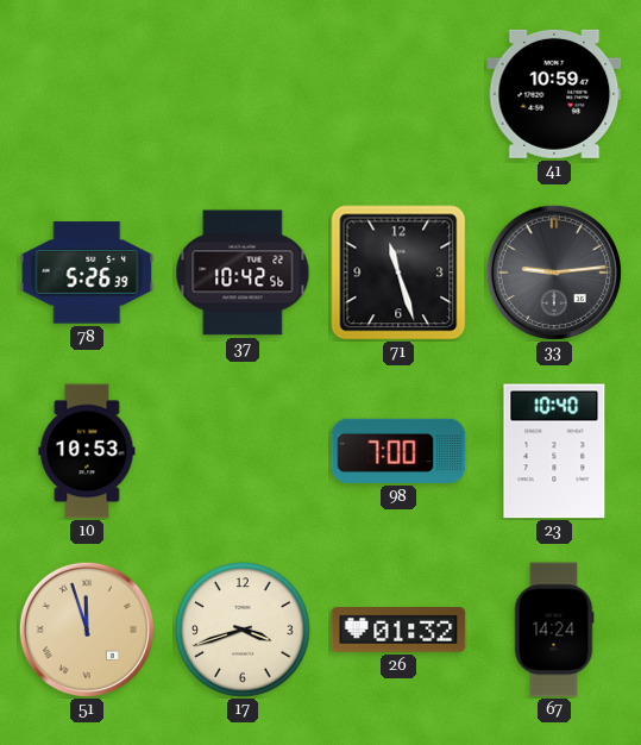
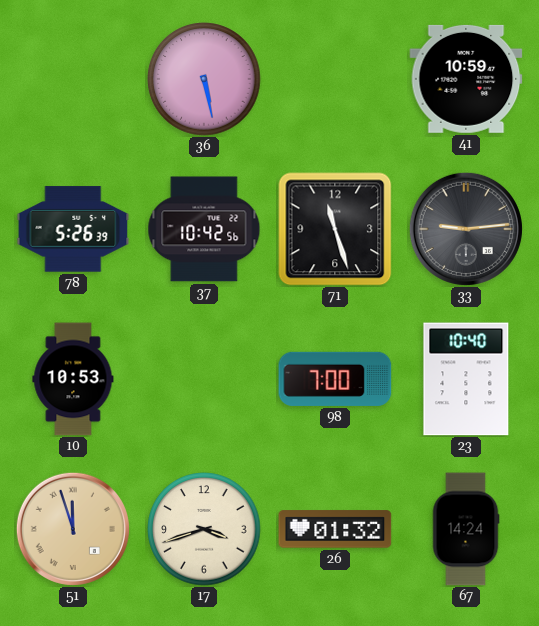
36: none -> 5:28
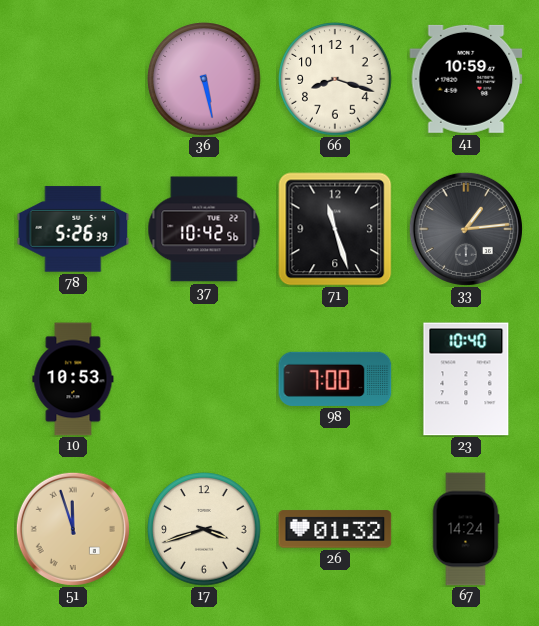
66: none -> 8:18
33: 9:14 -> 1:14
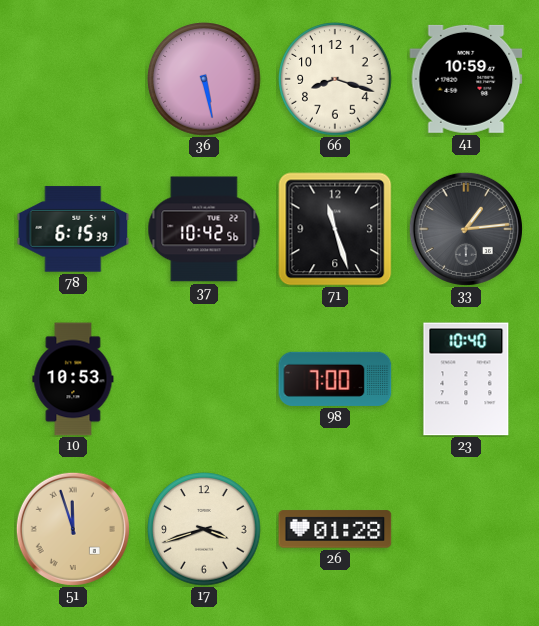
78: 5:26 -> 6:15
26: 01:32 -> 01:28
67: 14:24 -> none
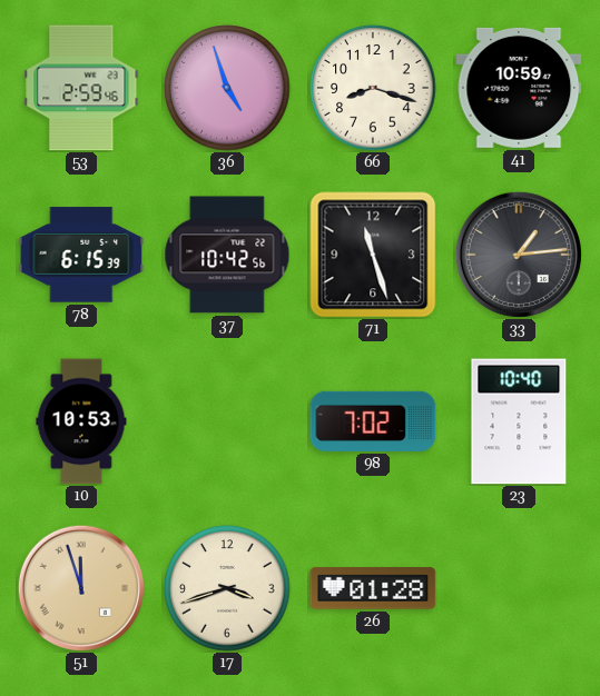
53: none -> 2:59
36: 5:28 -> 4:57
98: 7:00 -> 7:02
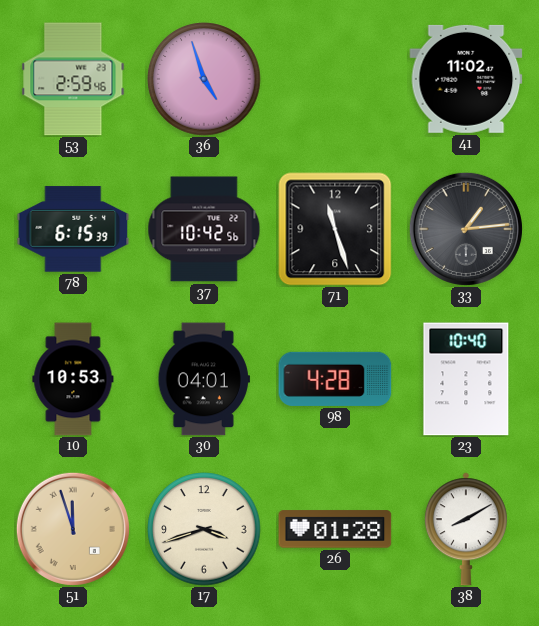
66: 8:18 -> none
41: 10:59 -> 11:02
30: none -> 04:01
98: 7:02 -> 4:28
38: none -> 8:10
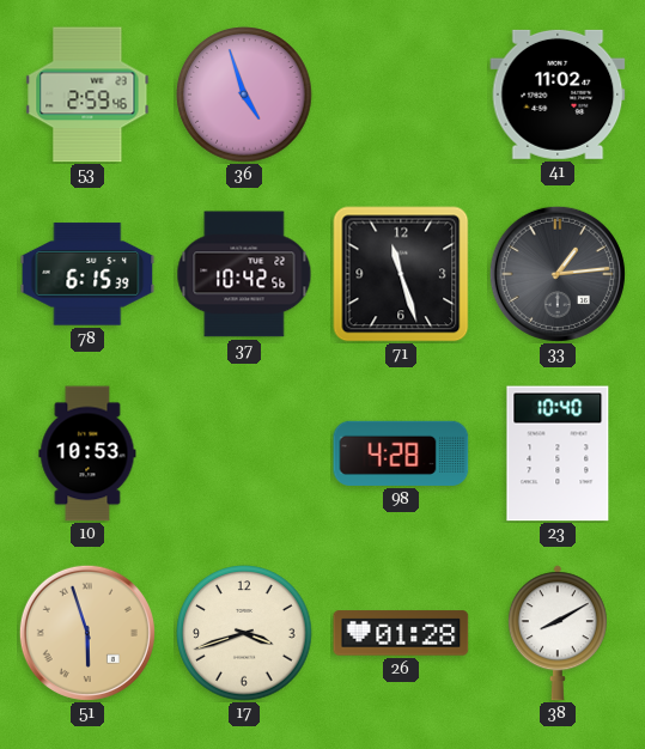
30: 04:01 -> none
51: 11:57 -> 5:57
